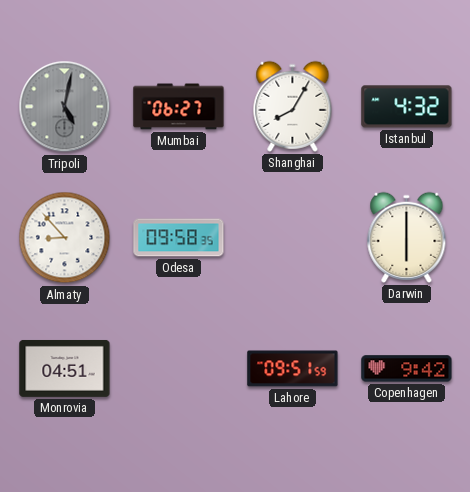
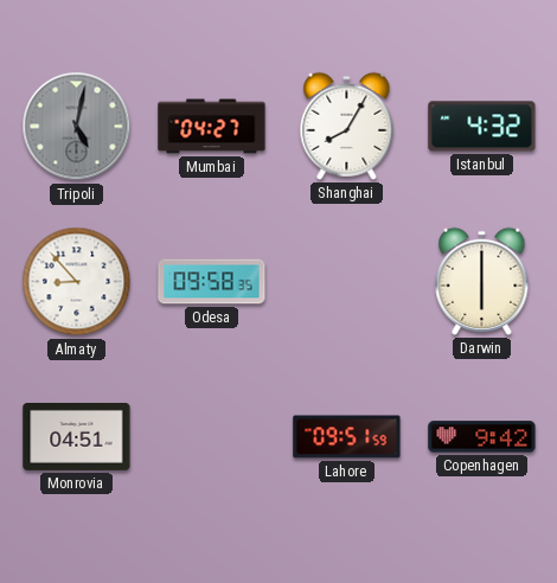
Mumbai: 06:27 -> 04:27
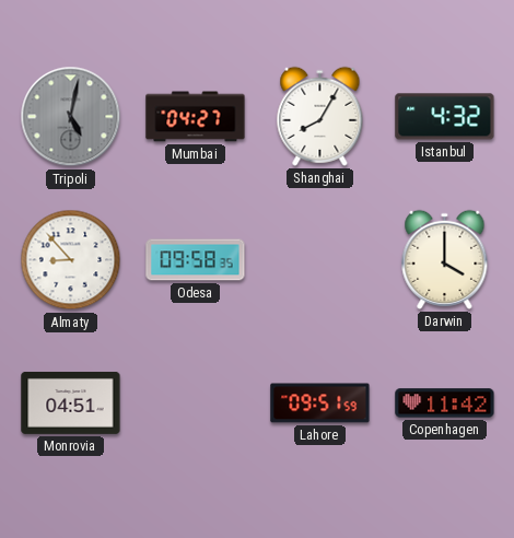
Darwin: 6:00 -> 4:00
Copenhagen: 9:42 -> 11:42
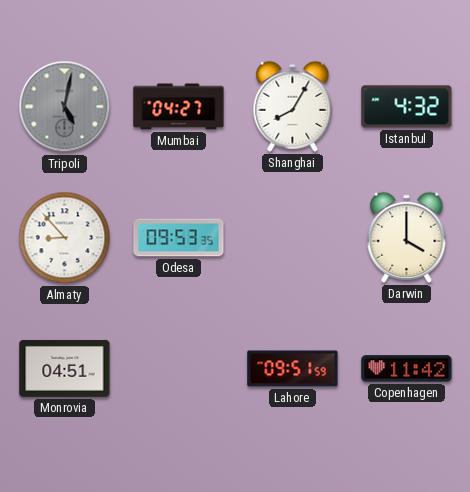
Odesa: 09:58 -> 09:53
